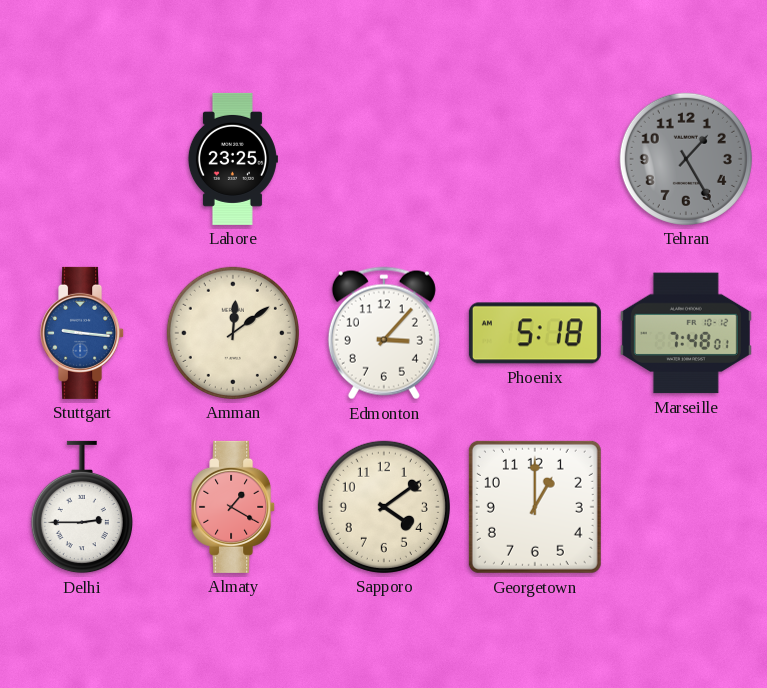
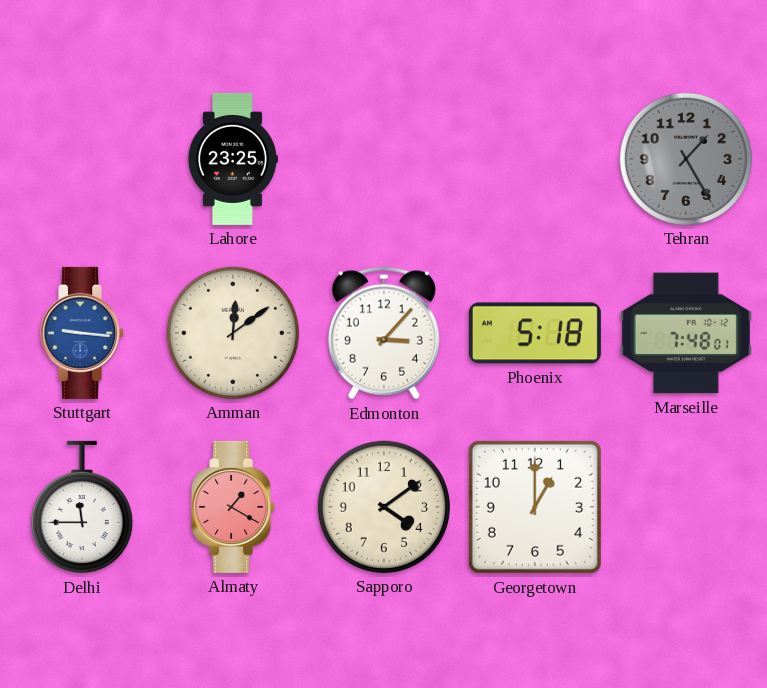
Delhi: 2:45 -> 11:45
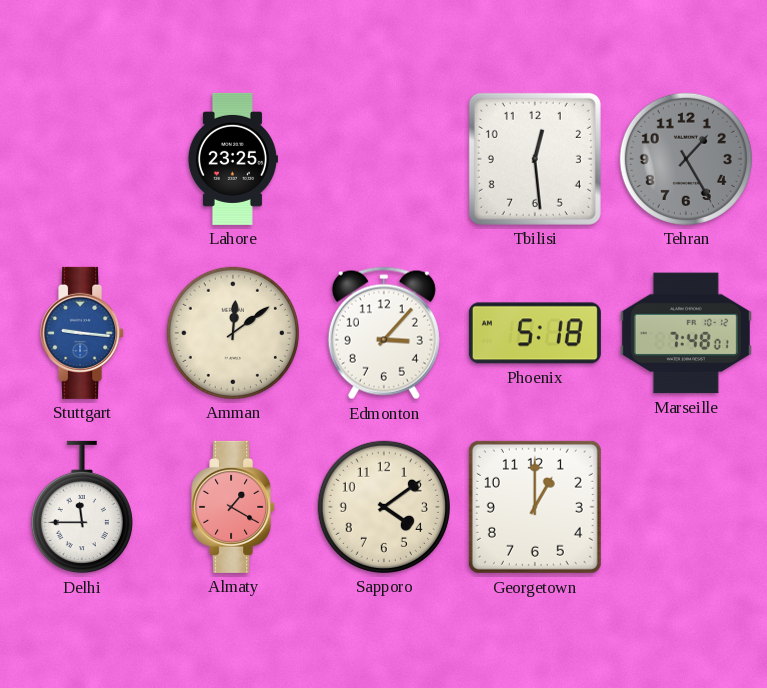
Tbilisi: none -> 12:29
